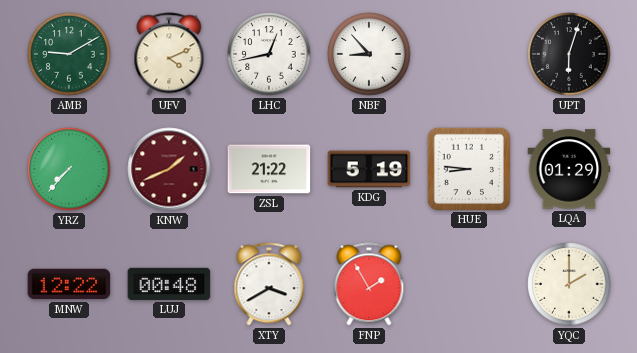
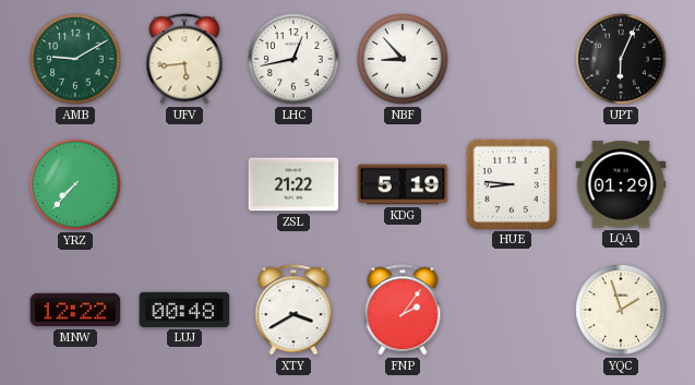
UFV: 4:11 -> 5:44
UPT: 6:03 -> 6:04
KNW: 1:41 -> none
FNP: 1:55 -> 2:06
YQC: 2:00 -> 1:57
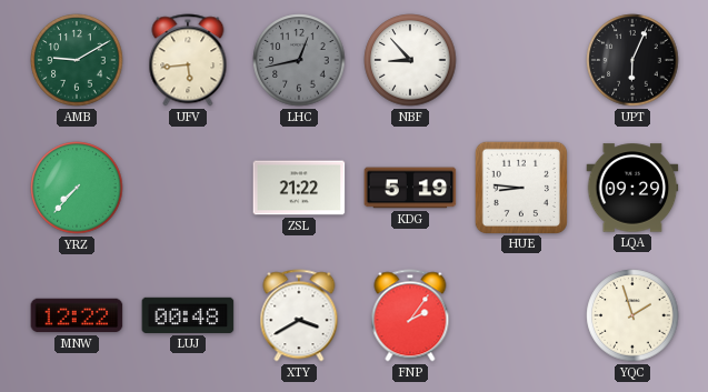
LHC dial: white -> grey
LQA: 01:29 -> 09:29
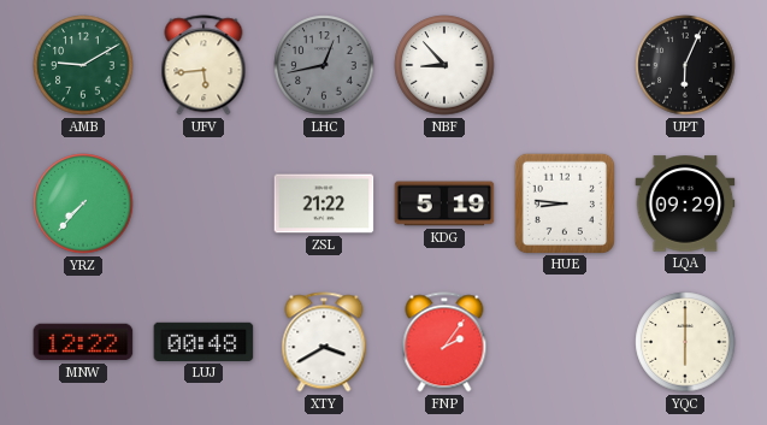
YQC: 1:57 -> 6:00
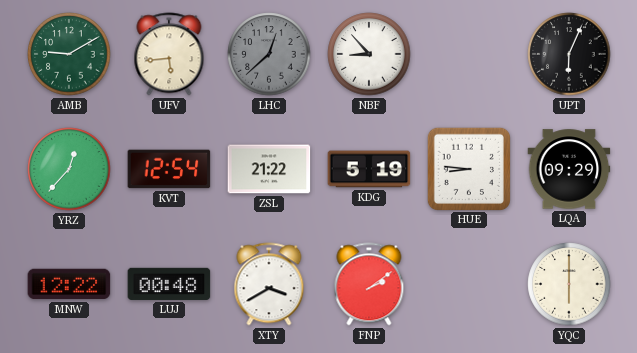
LHC: 12:43 -> 12:38
YRZ: 7:37 -> 12:37
KVT: none -> 12:54
FNP: 2:06 -> 2:09
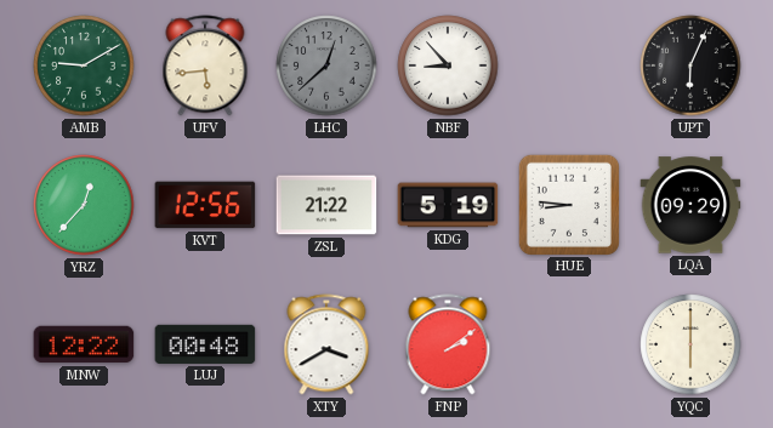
KVT: 12:54 -> 12:56
